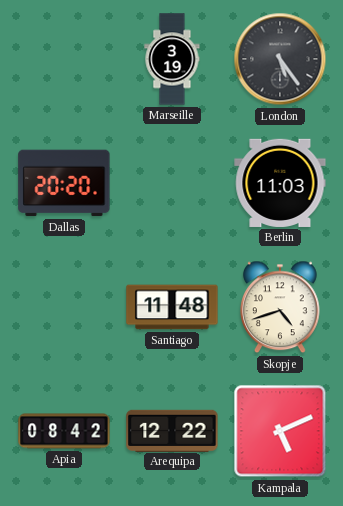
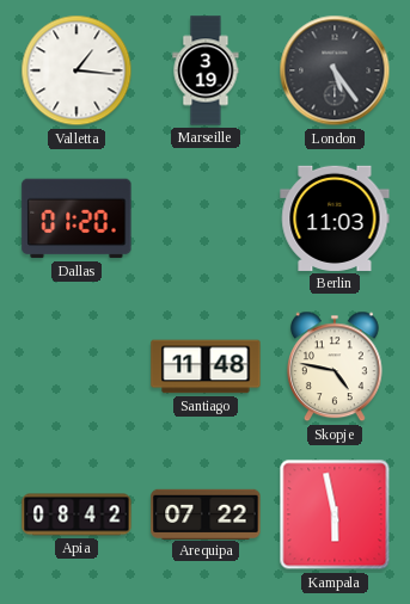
Valletta: none -> 1:16
Dallas: 20:20 -> 01:20
Skopje: 4:42 -> 4:47
Arequipa: 12:22 -> 07:22
Kampala: 5:11 -> 5:58
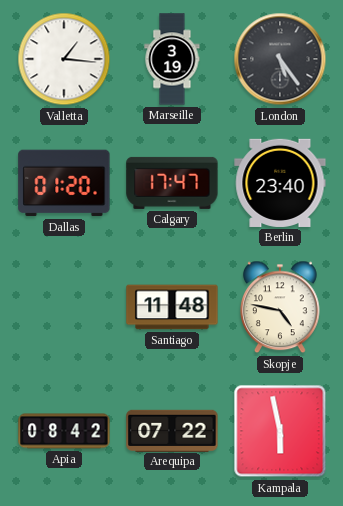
Calgary: none -> 17:47
Berlin: 11:03 -> 23:40
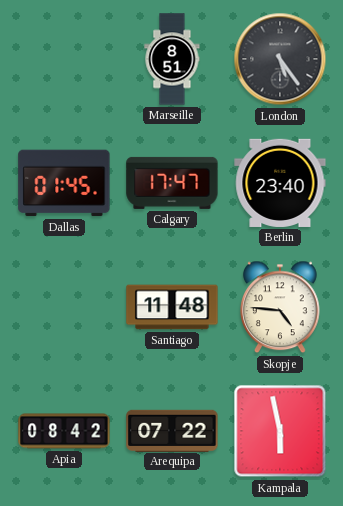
Valletta: 1:16 -> none
Marseille: 3:19 -> 8:51
Dallas: 01:20 -> 01:45
Skopje: 4:47 -> 4:46
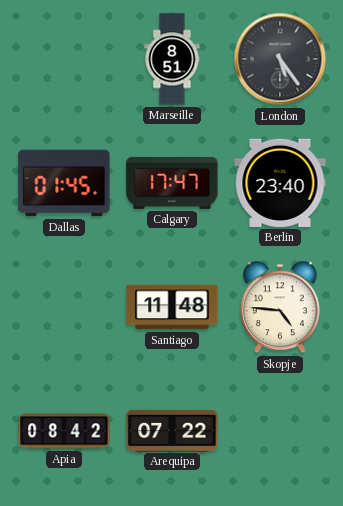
Kampala: 5:58 -> none
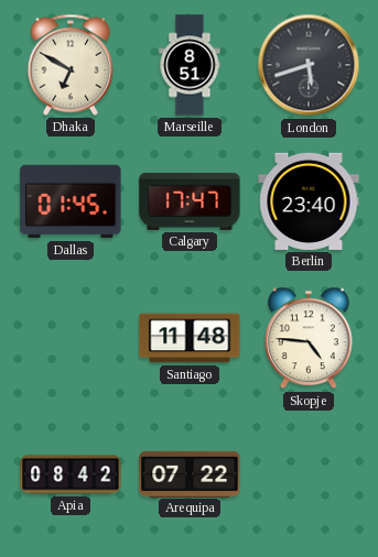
Dhaka: none -> 6:50
London: 5:24 -> 5:42
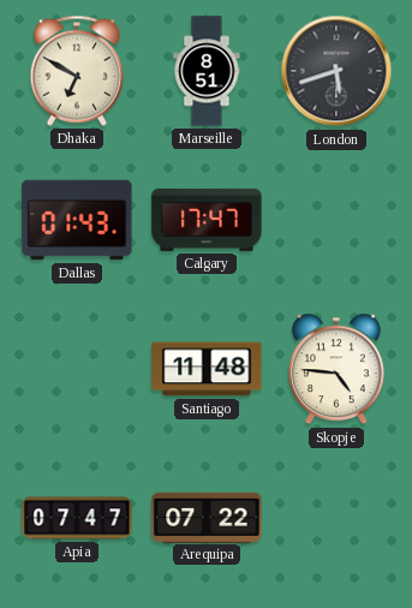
Dallas: 01:45 -> 01:43
Berlin: 23:40 -> none
Apia: 08:42 -> 07:47
